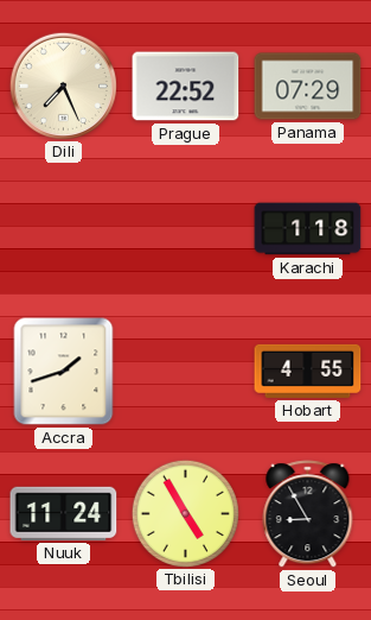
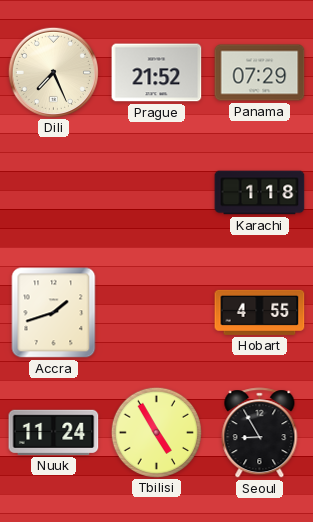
Prague: 22:52 -> 21:52
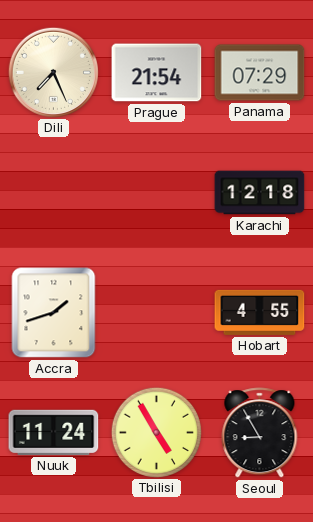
Prague: 21:52 -> 21:54
Karachi: 1:18 -> 12:18
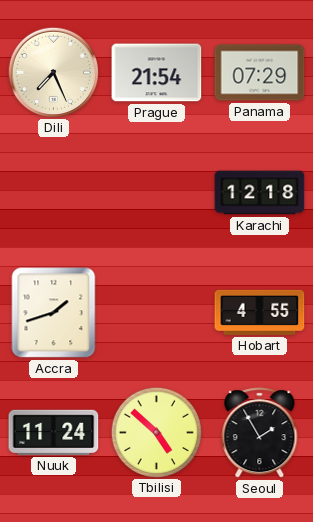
Tbilisi: 4:55 -> 4:52
Seoul: 8:55 -> 1:55
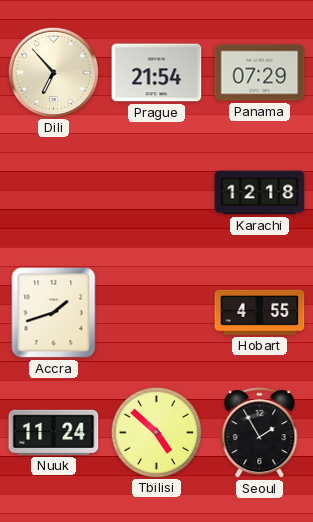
Dili: 7:26 -> 6:53
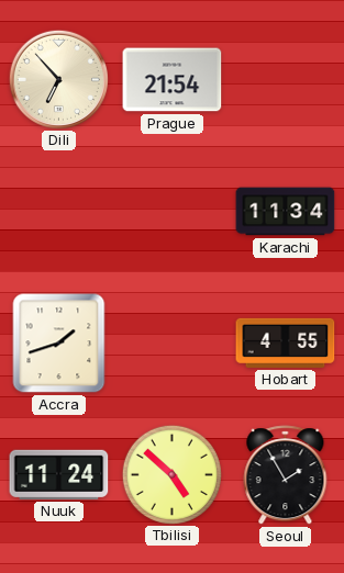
Panama: 07:29 -> none
Karachi: 12:18 -> 11:34
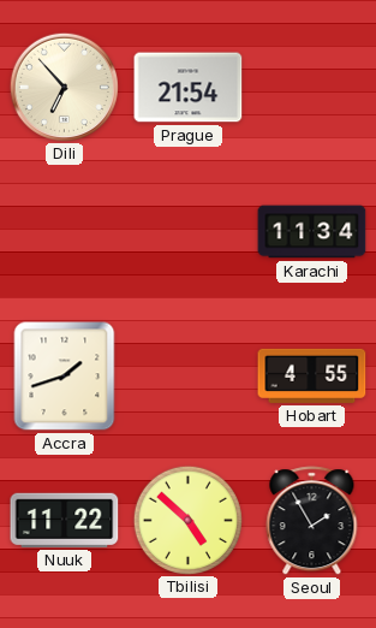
Nuuk: 11:24 -> 11:22
